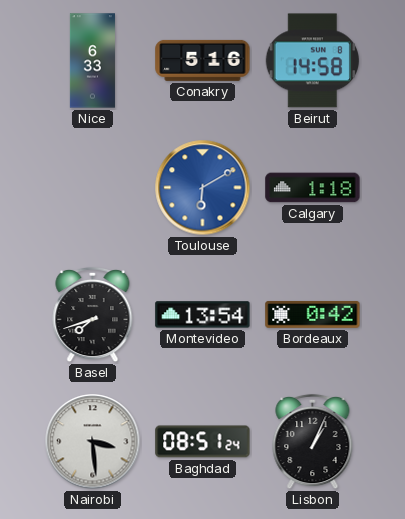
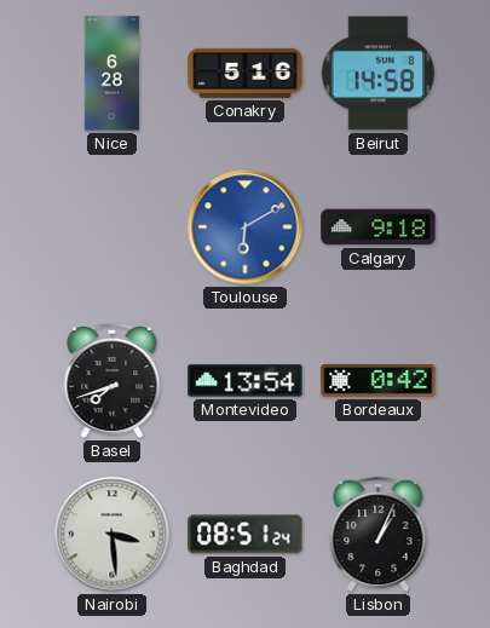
Nice: 6:33 -> 6:28
Calgary: 1:18 -> 9:18
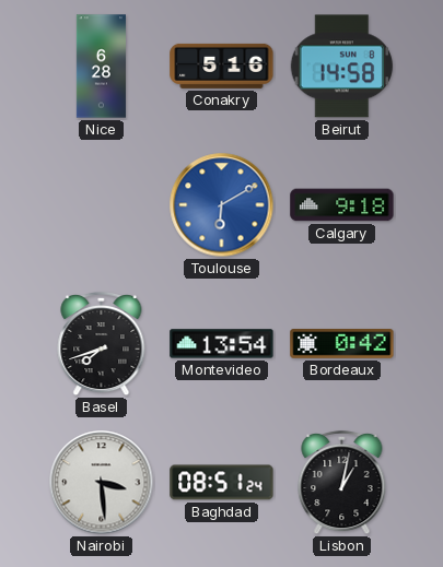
Lisbon: 1:04 -> 1:02
